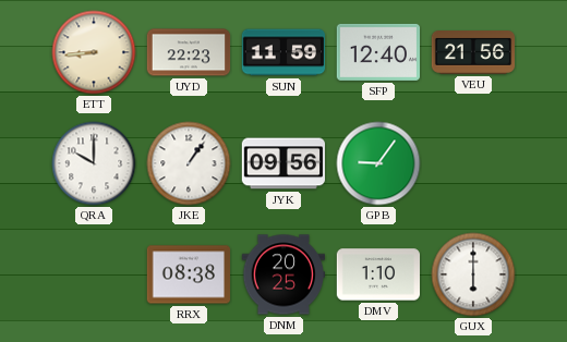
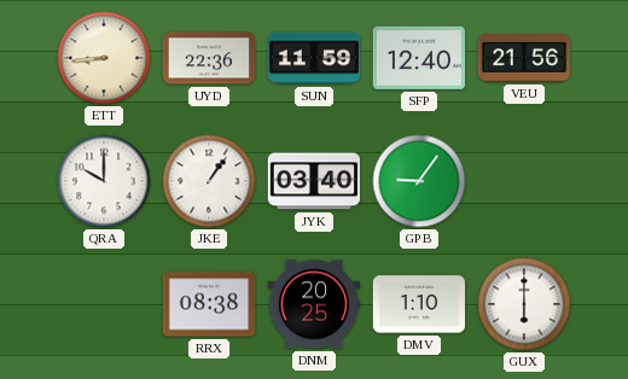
UYD: 22:23 -> 22:36
JYK: 09:56 -> 03:40
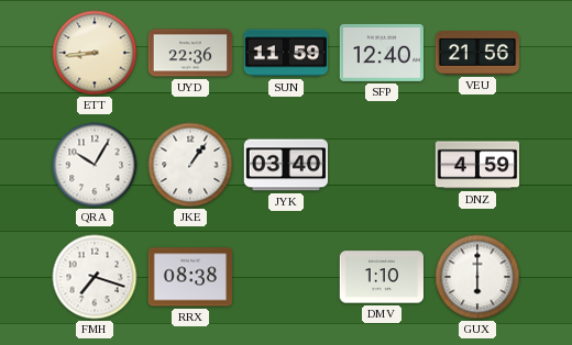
QRA: 10:00 -> 10:05
GPB: 9:06 -> none
DNZ: none -> 4:59
FMH: none -> 7:18
DNM: 20:25 -> none
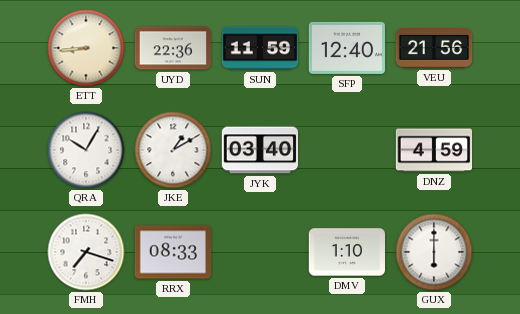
JKE: 1:06 -> 1:10
RRX: 08:38 -> 08:33
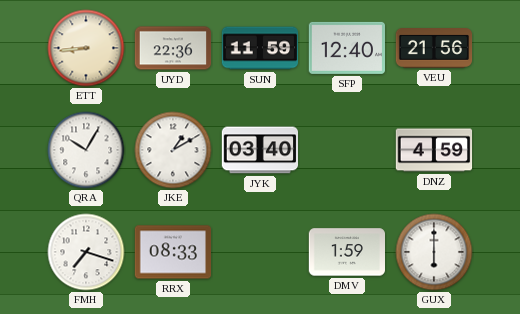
DMV: 1:10 -> 1:59
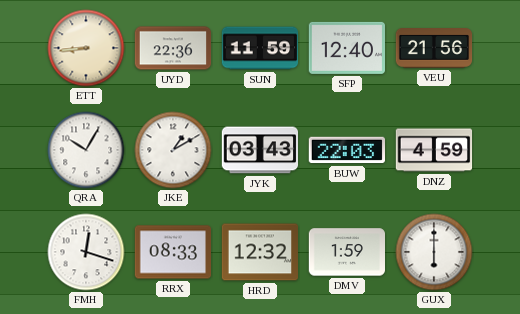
JYK: 03:40 -> 03:43
BUW: none -> 22:03
FMH: 7:18 -> 12:18
HRD: none -> 12:32
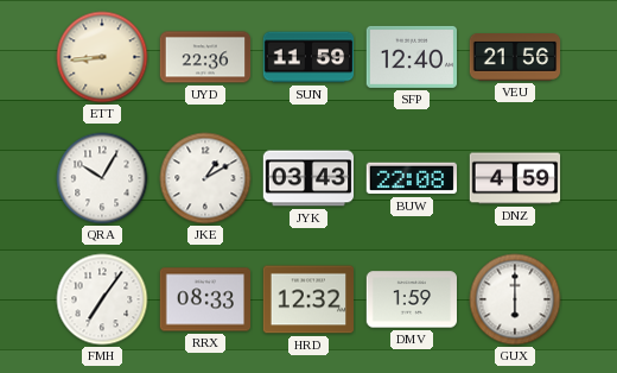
BUW: 22:03 -> 22:08
FMH: 12:18 -> 7:06
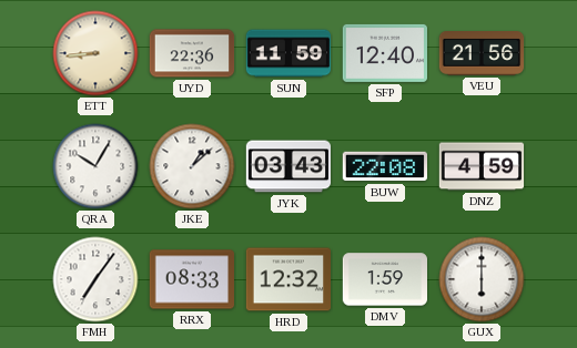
JKE: 1:10 -> 1:08
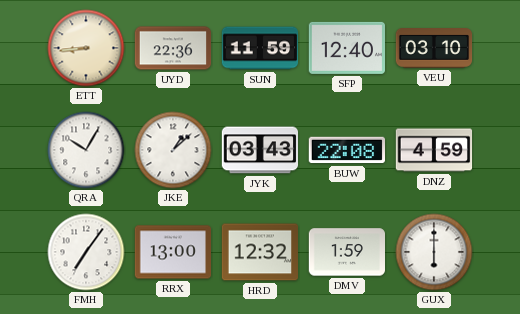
VEU: 21:56 -> 03:10
RRX: 08:33 -> 13:00
